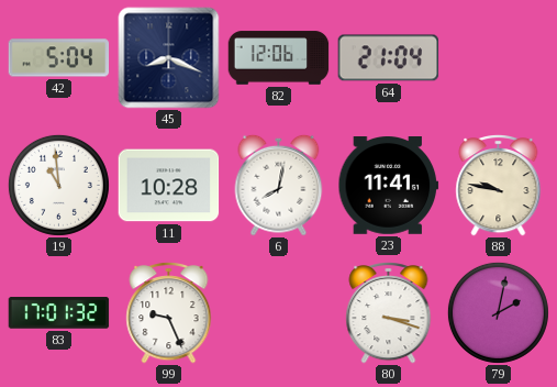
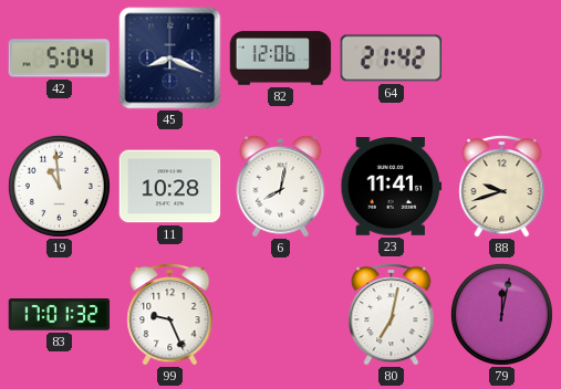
64: 21:04 -> 21:42
88: 9:47 -> 9:42
80: 3:18 -> 7:02
79: 2:02 -> 12:02
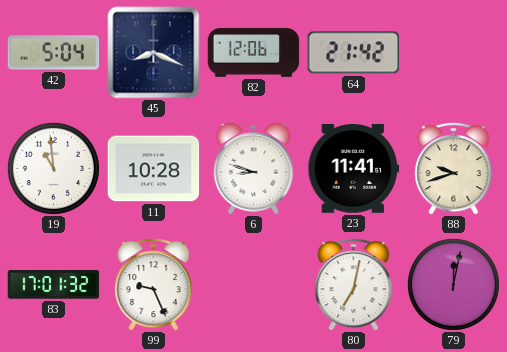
6: 8:02 -> 8:48
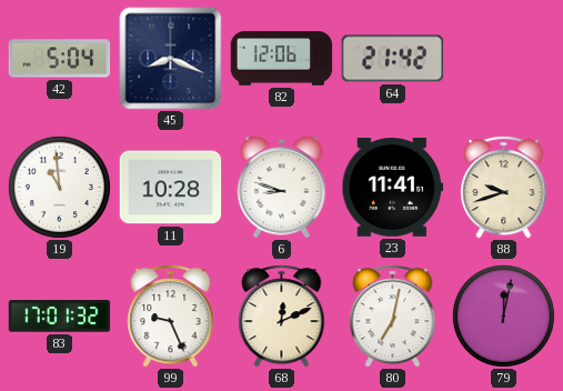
68: none -> 12:11
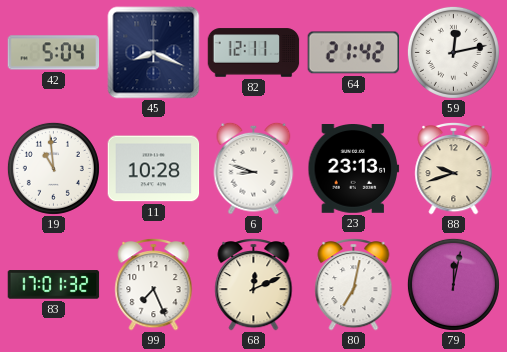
82: 12:06 -> 12:11
59: none -> 12:13
23: 11:41 -> 23:13
99: 9:26 -> 7:26
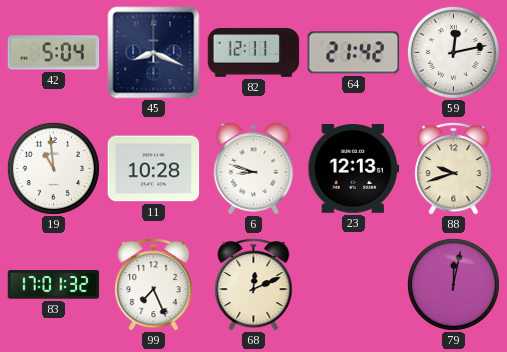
23: 23:13 -> 12:13
80: 7:02 -> none
